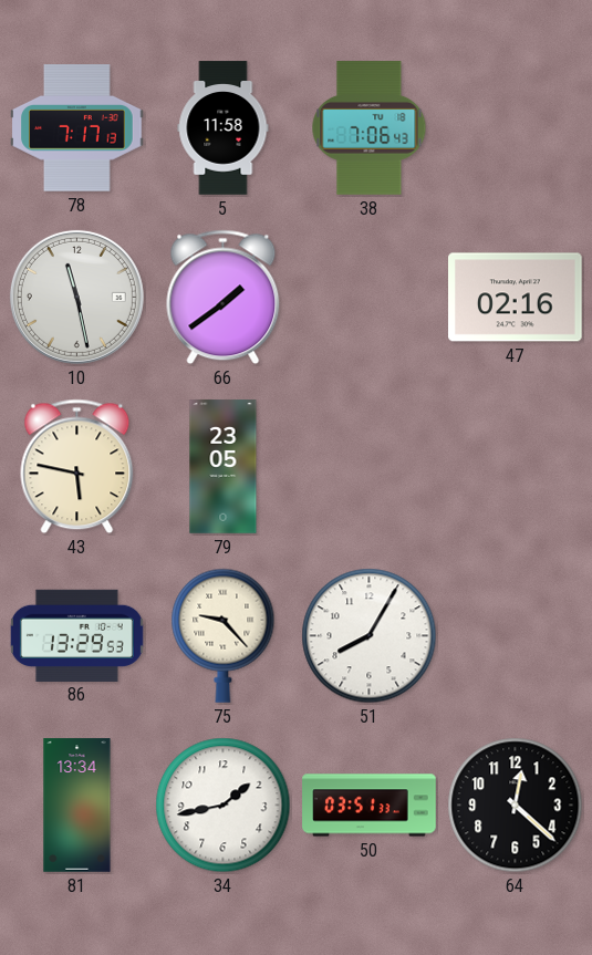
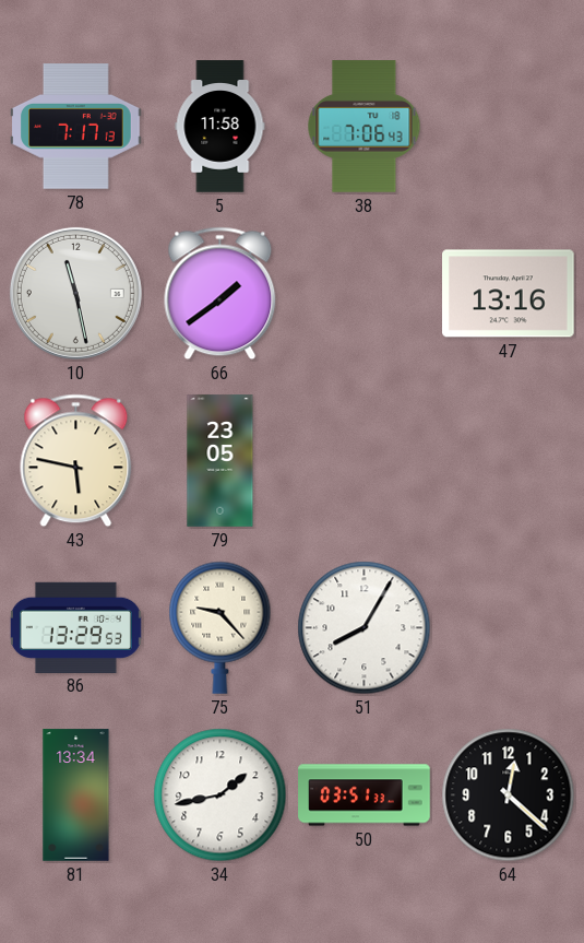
47: 02:16 -> 13:16
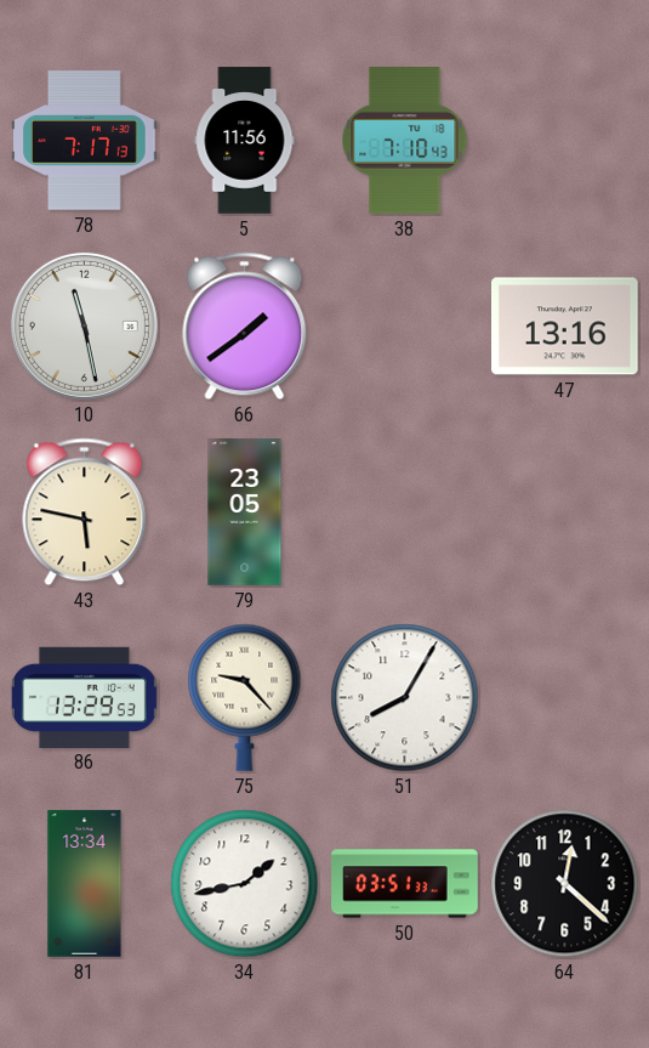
5: 11:58 -> 11:56
38: 7:06 -> 7:10
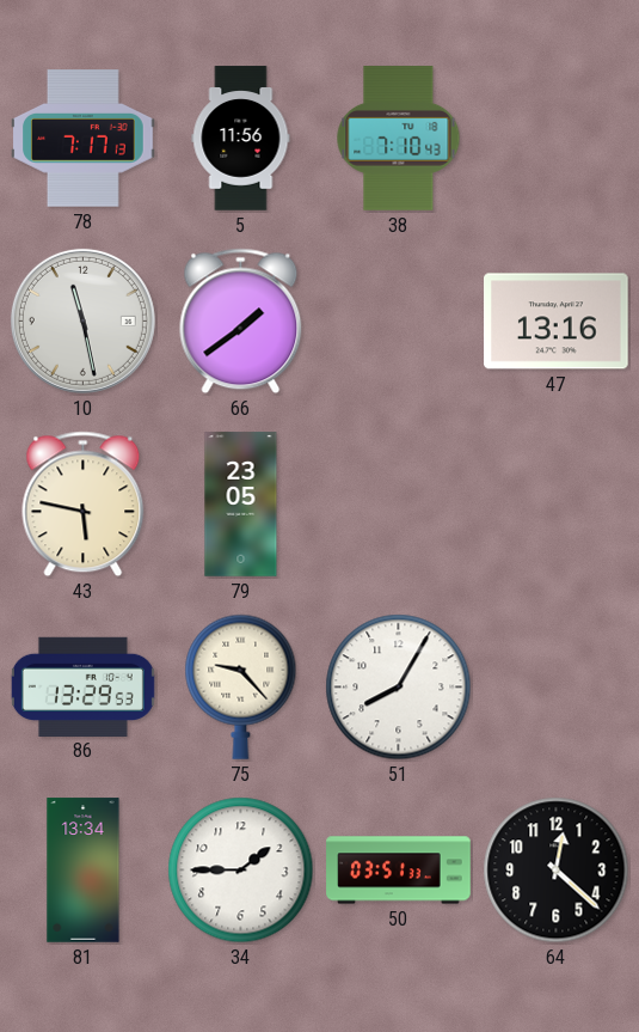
34: 1:43 -> 1:45
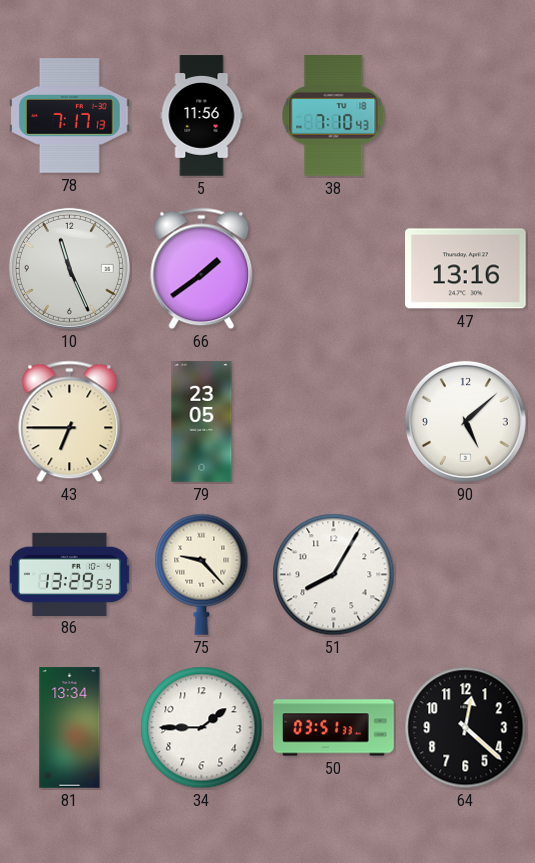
10: 11:28 -> 11:26
43: 5:47 -> 6:45
90: none -> 5:08
